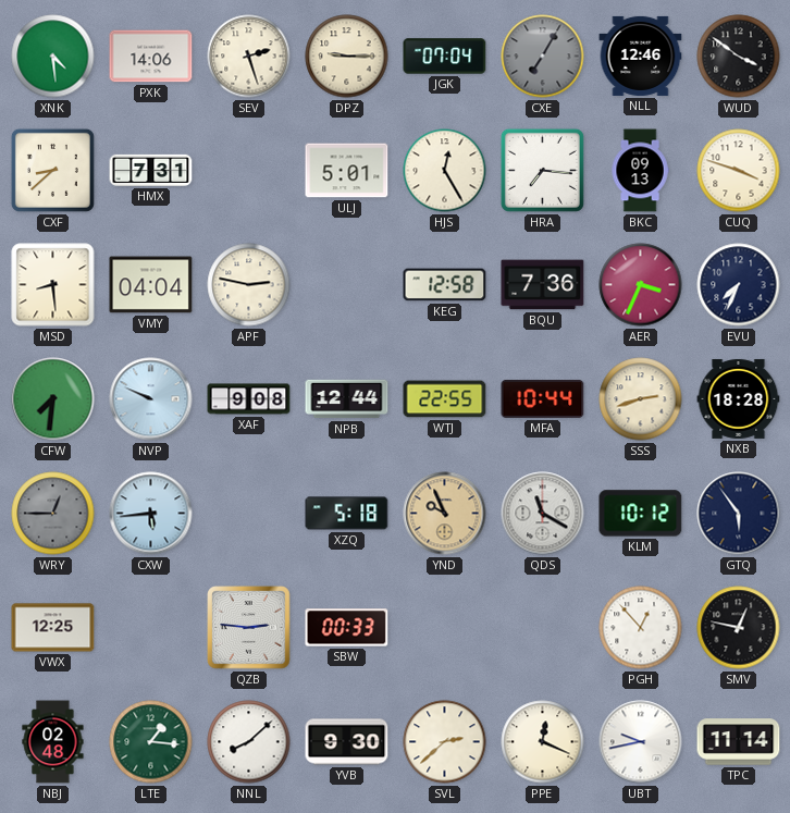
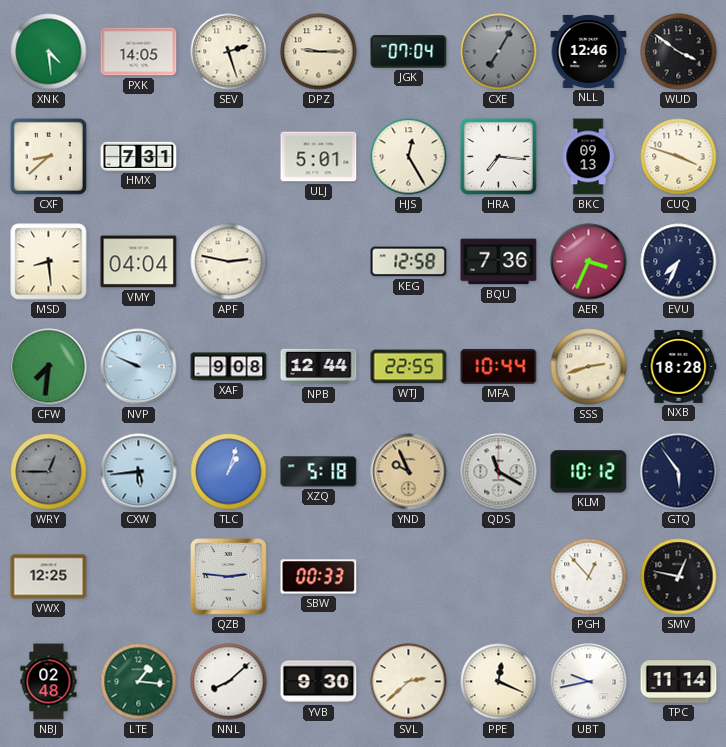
PXK: 14:06 -> 14:05
TLC: none -> 1:03
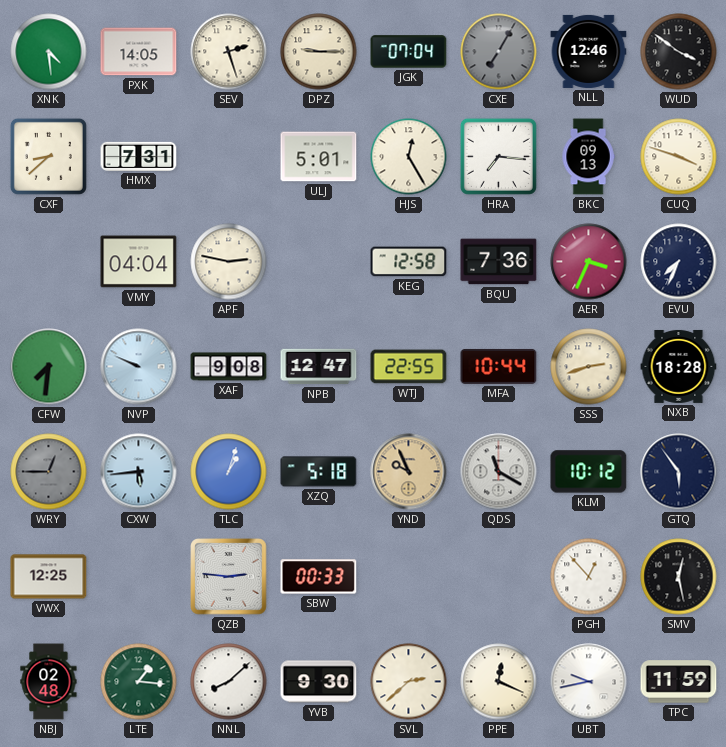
MSD: 8:29 -> none
NPB: 12:44 -> 12:47
SMV: 12:47 -> 12:28
TPC: 11:14 -> 11:59
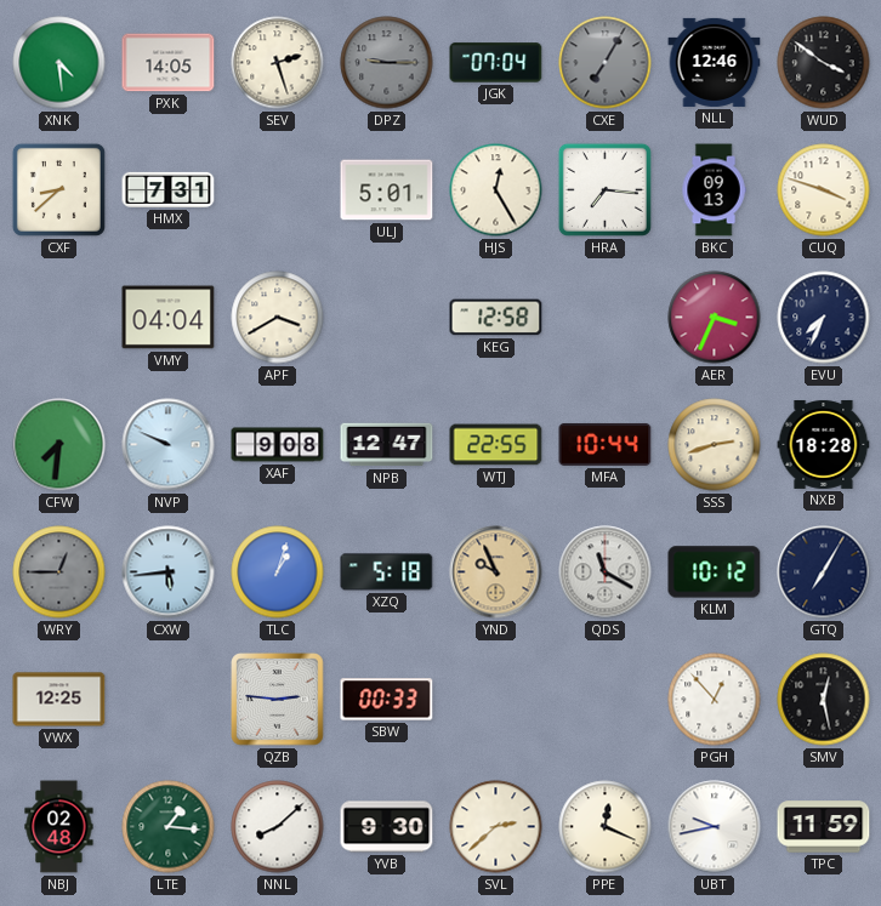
DPZ dial: cream -> grey
APF: 2:47 -> 3:40
BQU: 7:36 -> none
GTQ: 5:54 -> 7:05
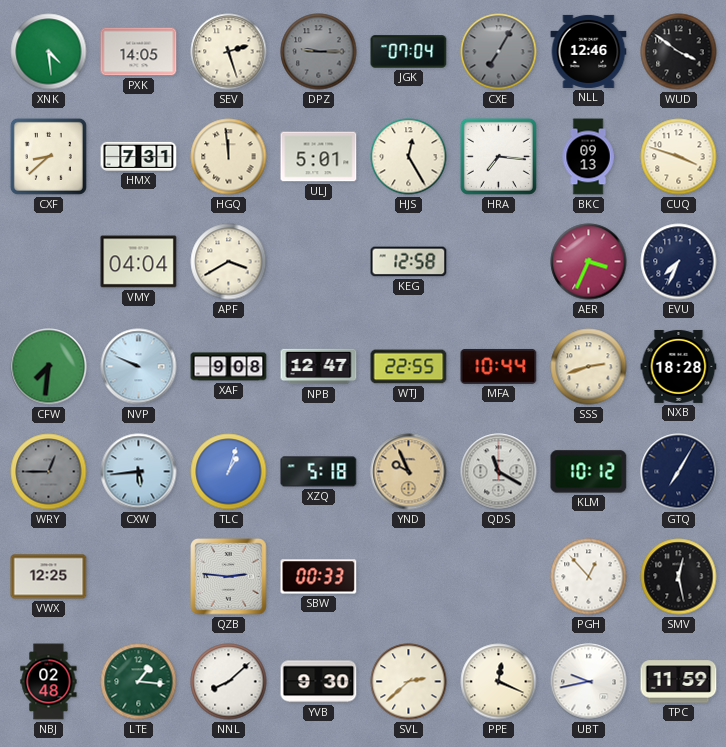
HGQ: none -> 11:59
